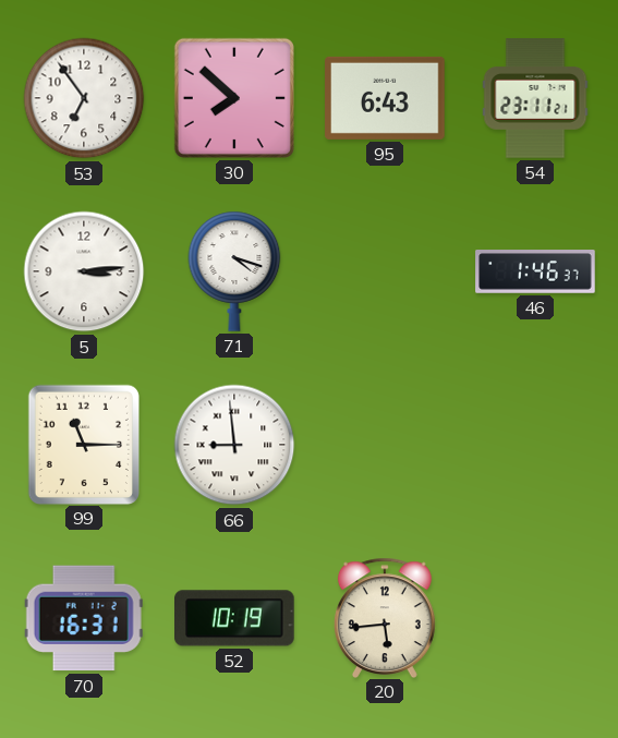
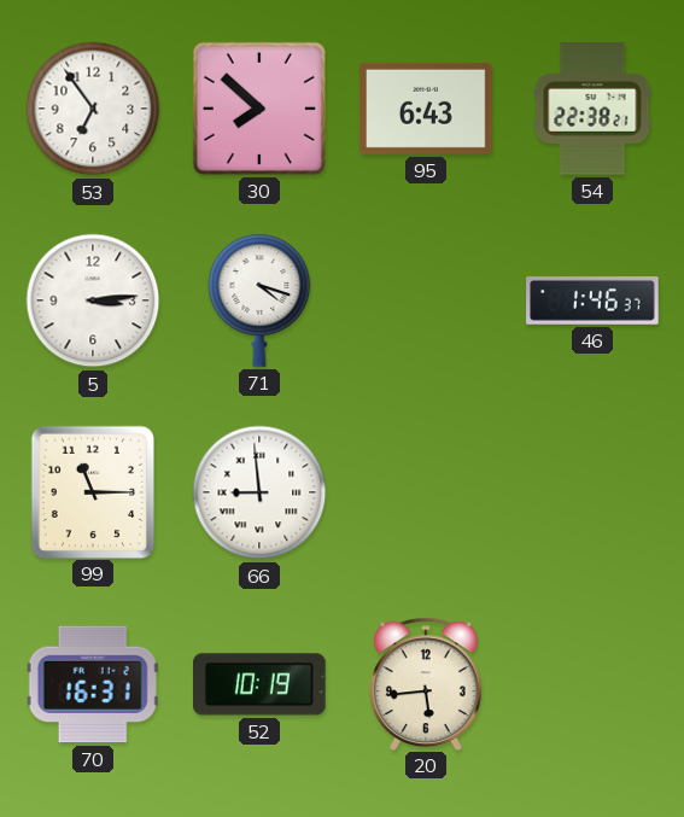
54: 23:11 -> 22:38
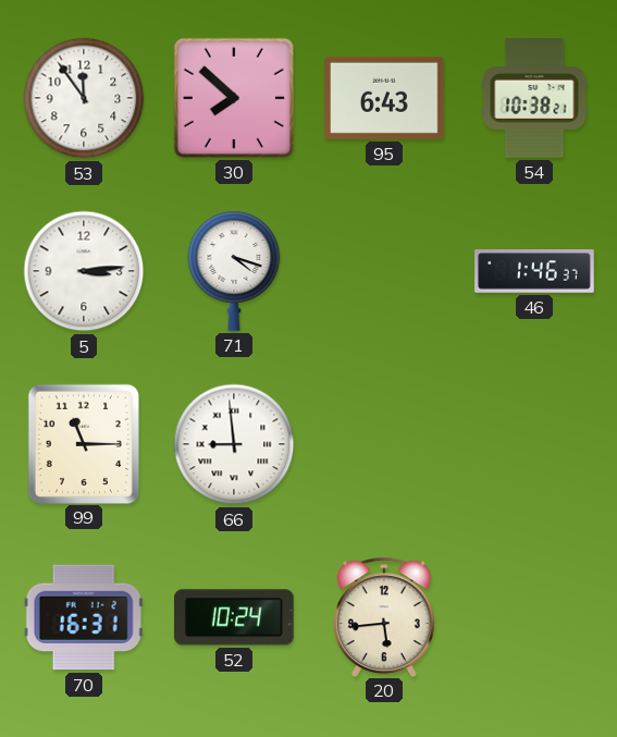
53: 6:54 -> 11:54
54: 22:38 -> 10:38
52: 10:19 -> 10:24
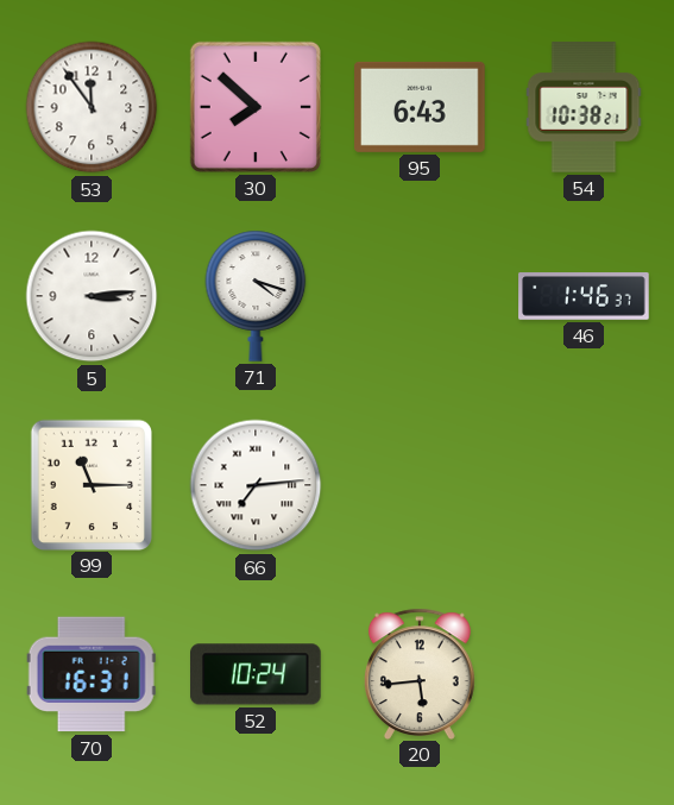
66: 8:59 -> 7:14
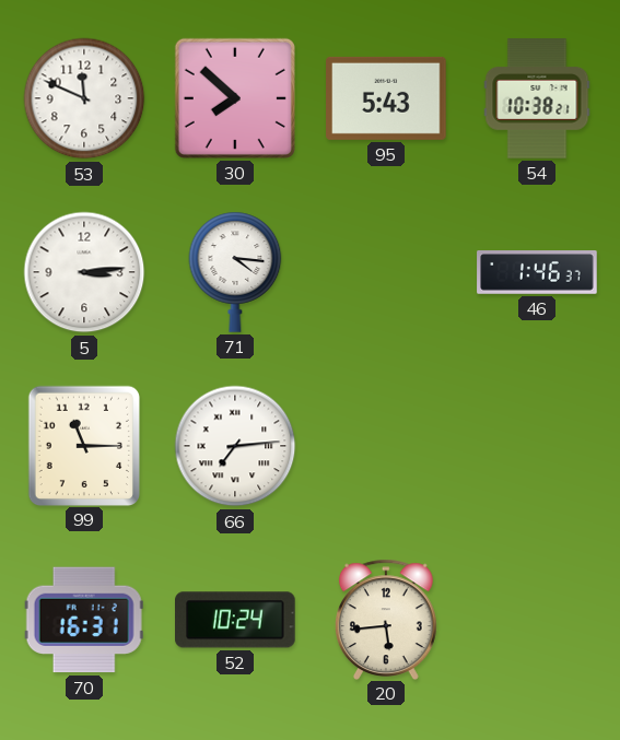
53: 11:54 -> 11:49
95: 6:43 -> 5:43
71: 4:18 -> 4:16
